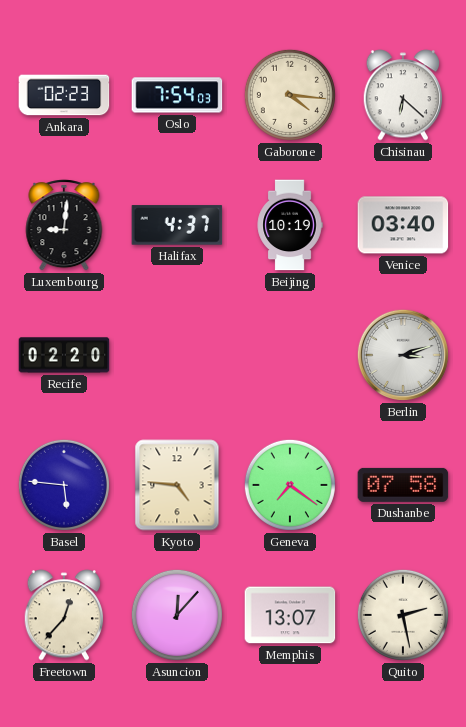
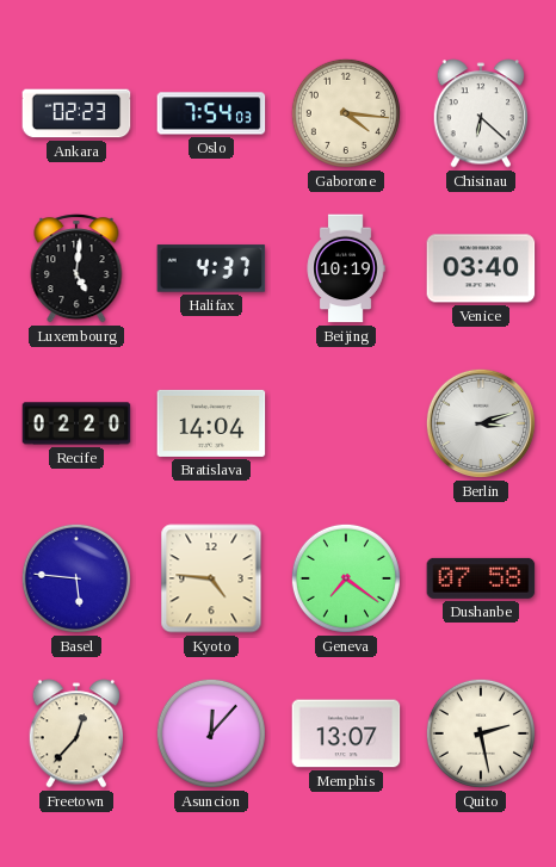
Luxembourg: 9:01 -> 5:01
Bratislava: none -> 14:04
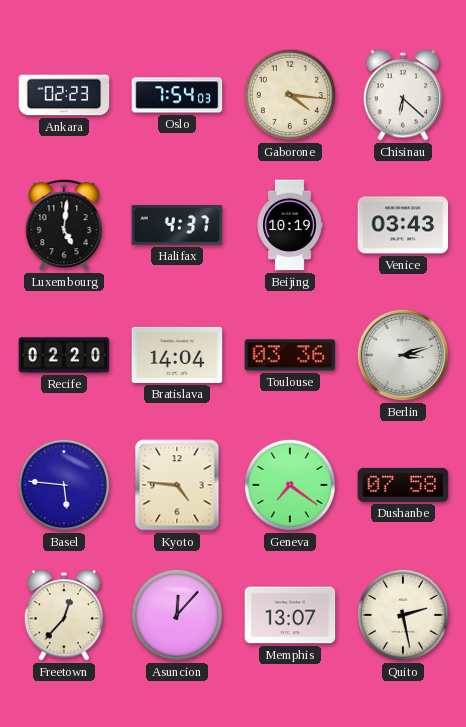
Venice: 03:40 -> 03:43
Toulouse: none -> 03:36
